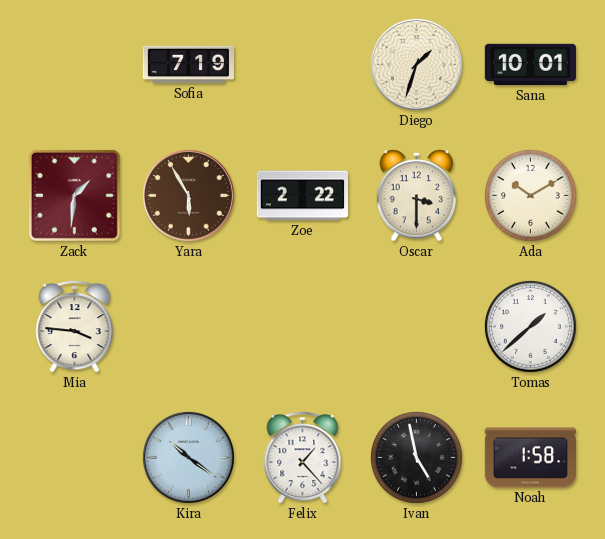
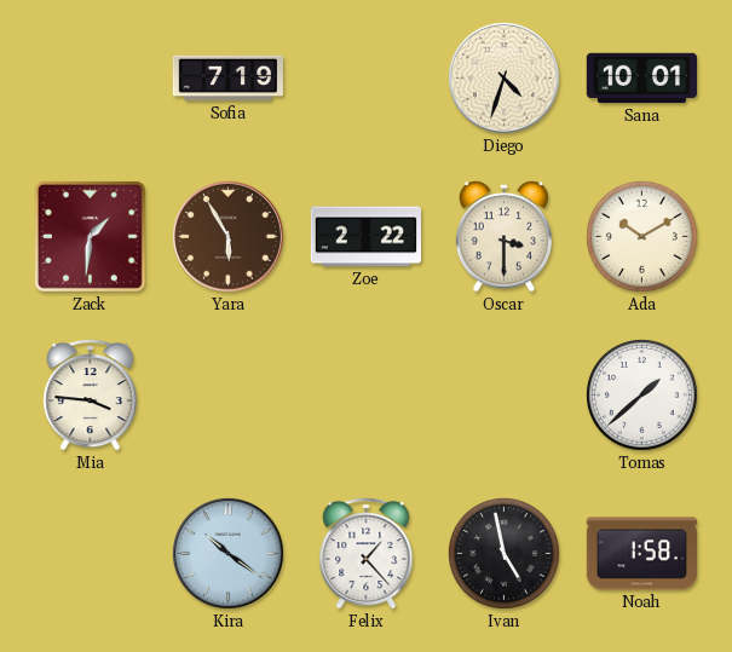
Diego: 1:33 -> 4:33
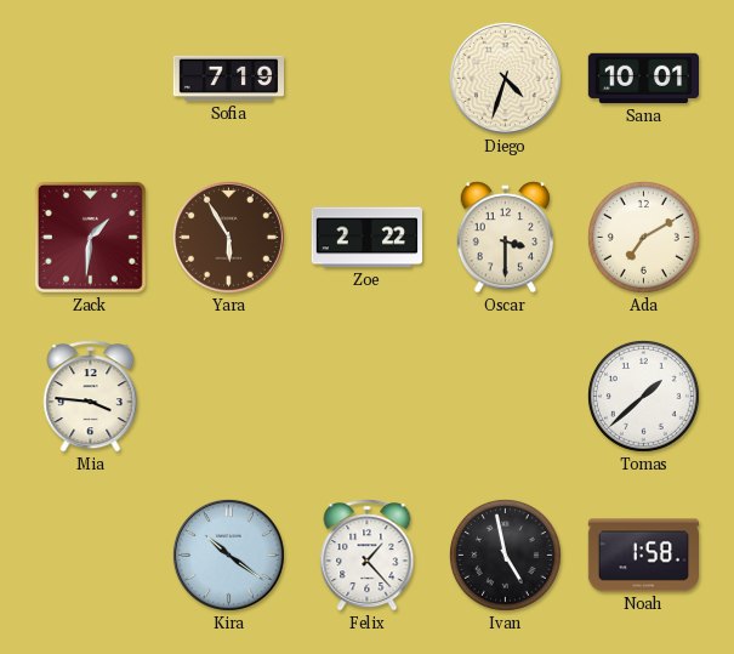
Ada: 10:10 -> 7:10
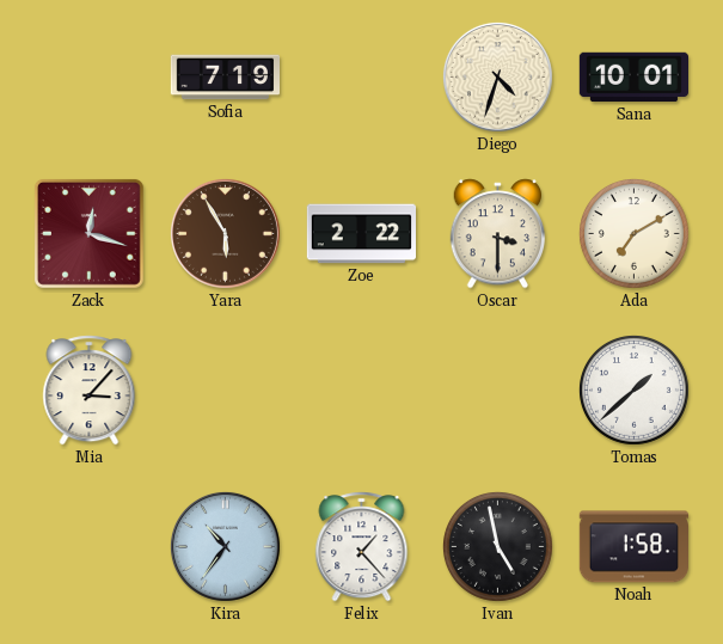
Zack: 1:31 -> 12:18
Mia: 3:46 -> 3:07
Kira: 10:21 -> 10:36
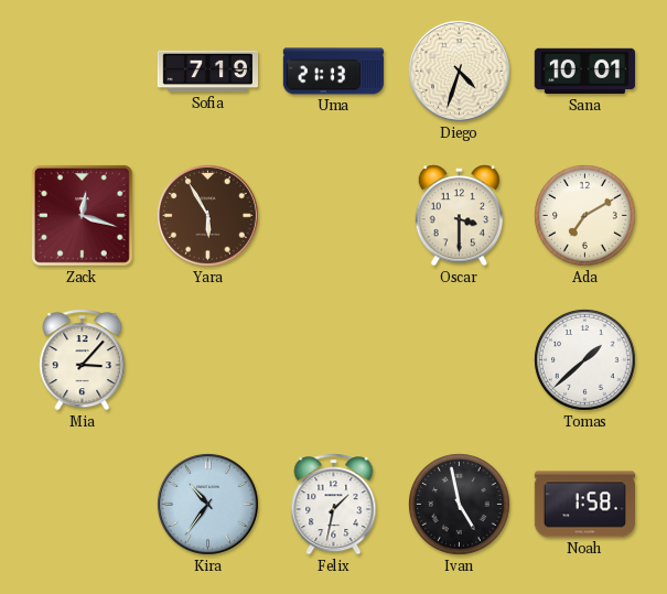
Uma: none -> 21:13
Zoe: 2:22 -> none
Felix: 1:23 -> 1:32
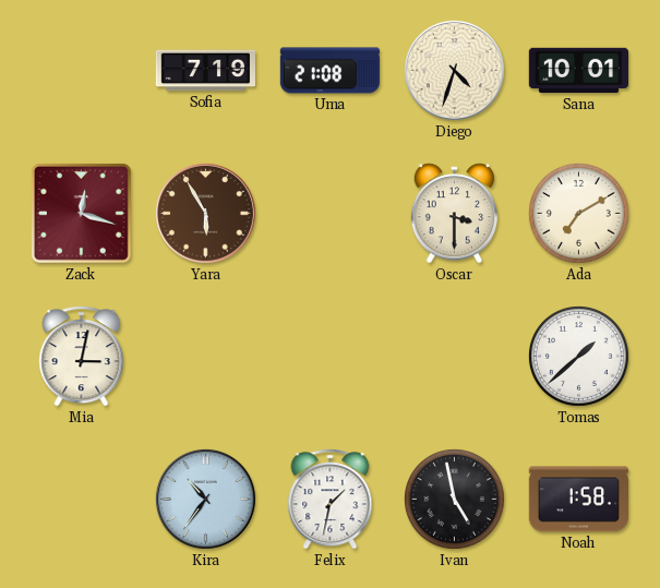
Uma: 21:13 -> 21:08
Mia: 3:07 -> 3:02
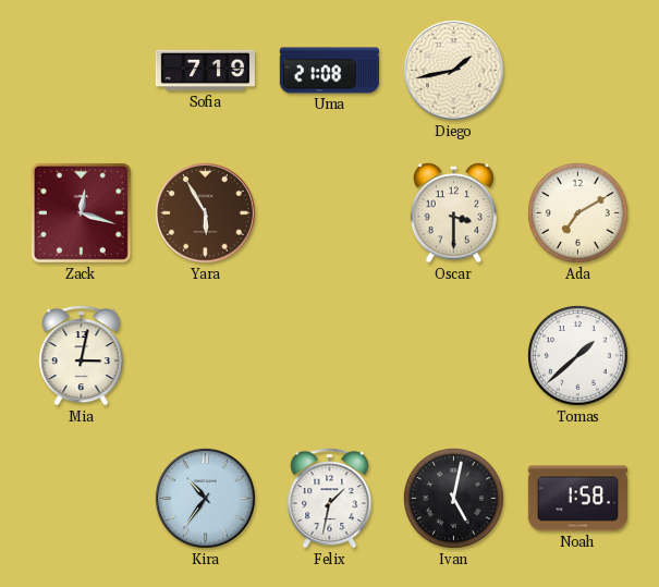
Diego: 4:33 -> 1:43
Sana: 10:01 -> none
Ivan: 4:58 -> 5:02
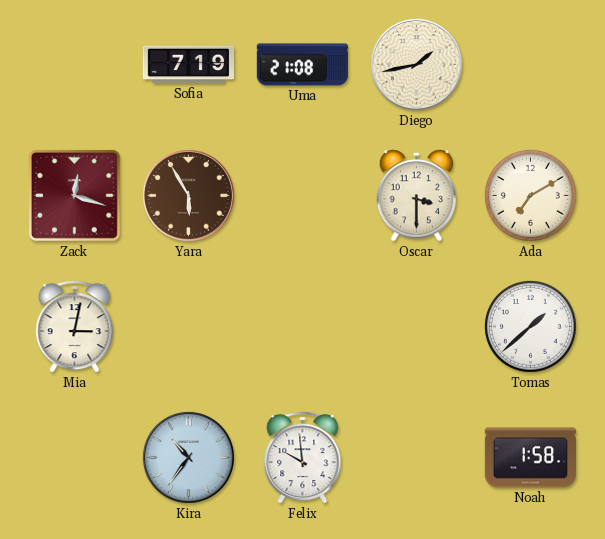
Felix: 1:32 -> 9:59
Ivan: 5:02 -> none
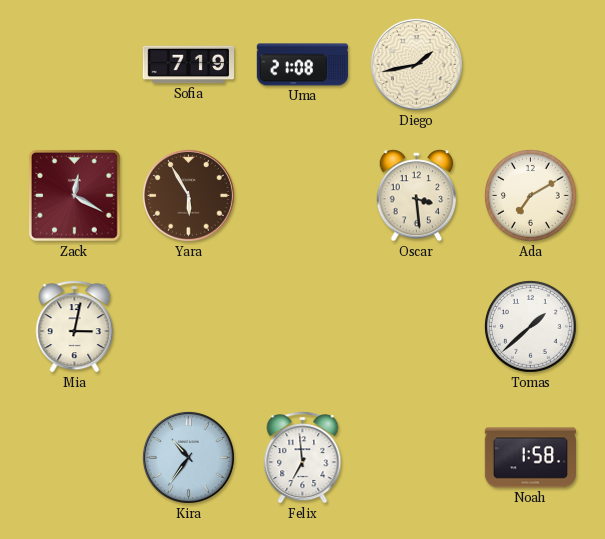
Zack: 12:18 -> 12:20
Oscar: 3:30 -> 3:29
Felix: 9:59 -> 6:59
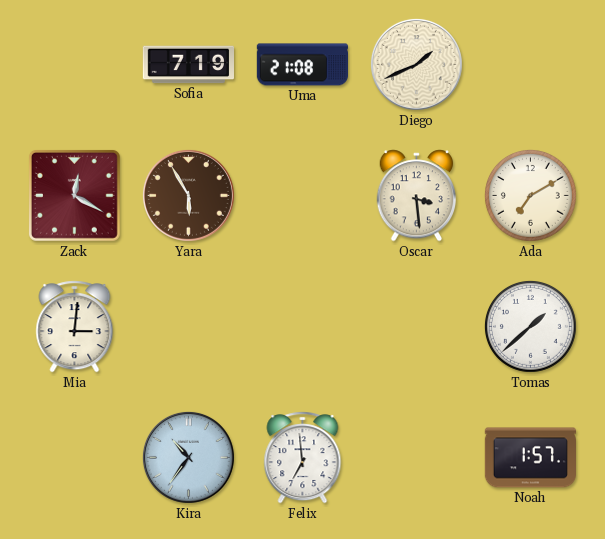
Diego: 1:43 -> 1:41
Mia: 3:02 -> 3:01
Noah: 1:58 -> 1:57
